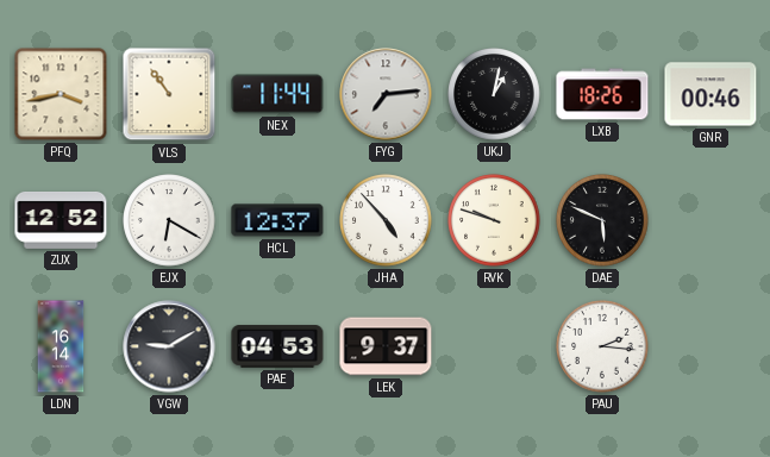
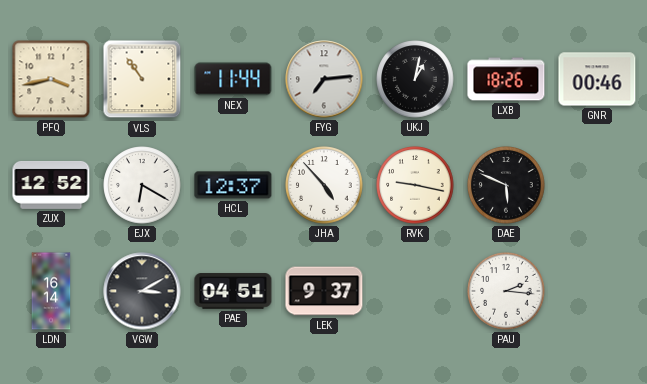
RVK: 9:48 -> 9:17
VGW: 9:10 -> 3:10
PAE: 04:53 -> 04:51
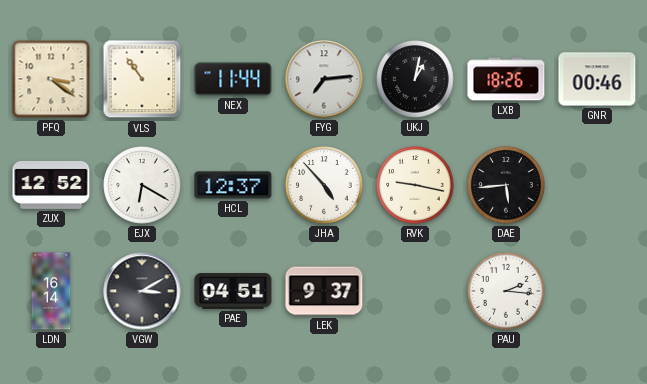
PFQ: 3:43 -> 3:21
DAE: 5:49 -> 5:44
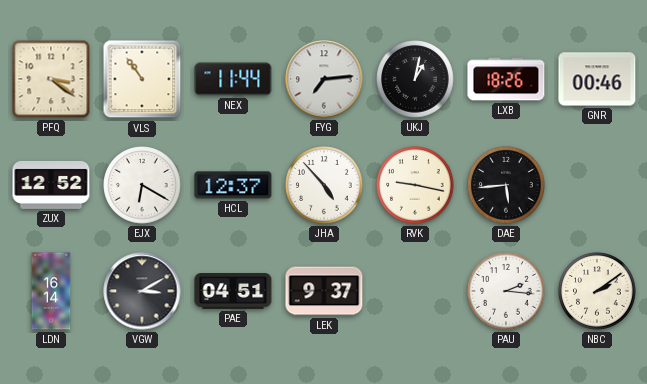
NBC: none -> 2:09
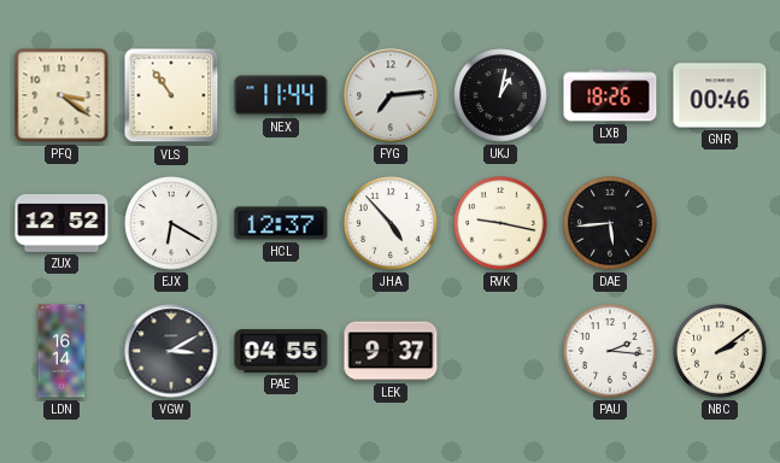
PAE: 04:51 -> 04:55
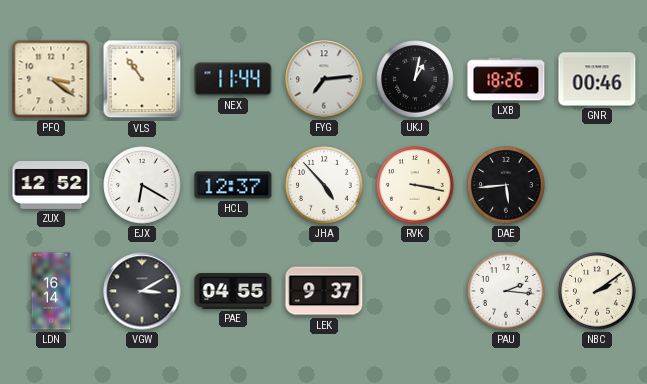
RVK: 9:17 -> 3:17
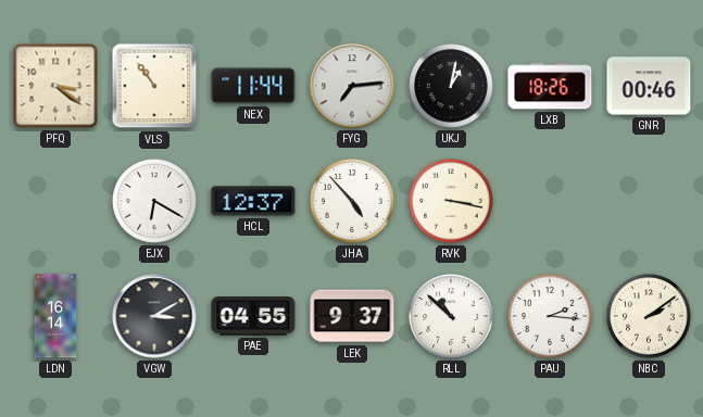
ZUX: 12:52 -> none
DAE: 5:44 -> none
RLL: none -> 10:52
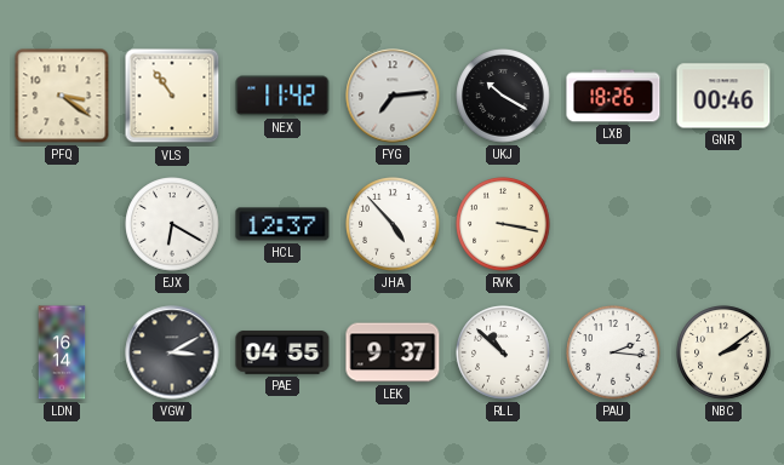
NEX: 11:44 -> 11:42
UKJ: 1:02 -> 10:20
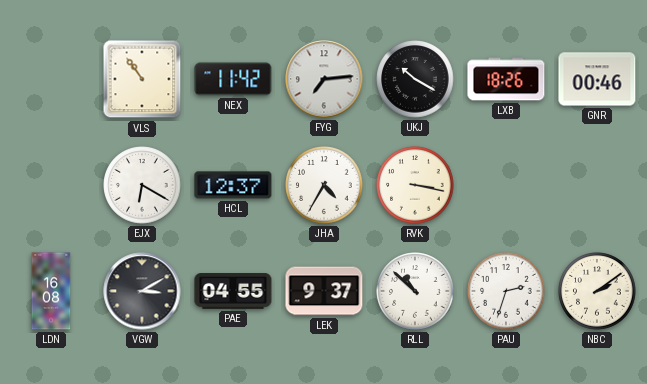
PFQ: 3:21 -> none
JHA: 4:53 -> 4:35
LDN: 16:14 -> 16:08
PAU: 2:16 -> 2:33
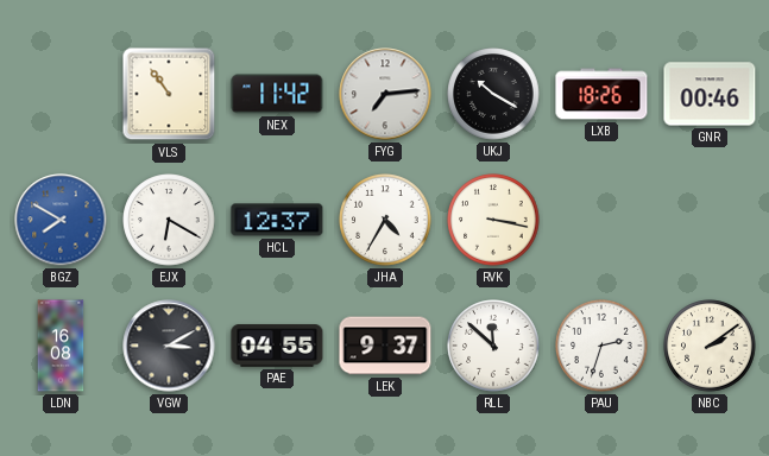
BGZ: none -> 7:50
RLL: 10:52 -> 11:52
